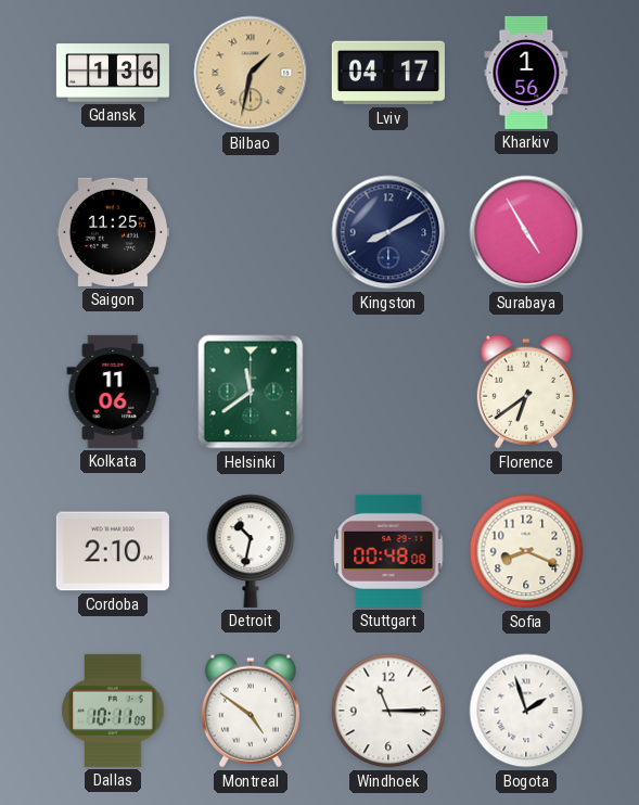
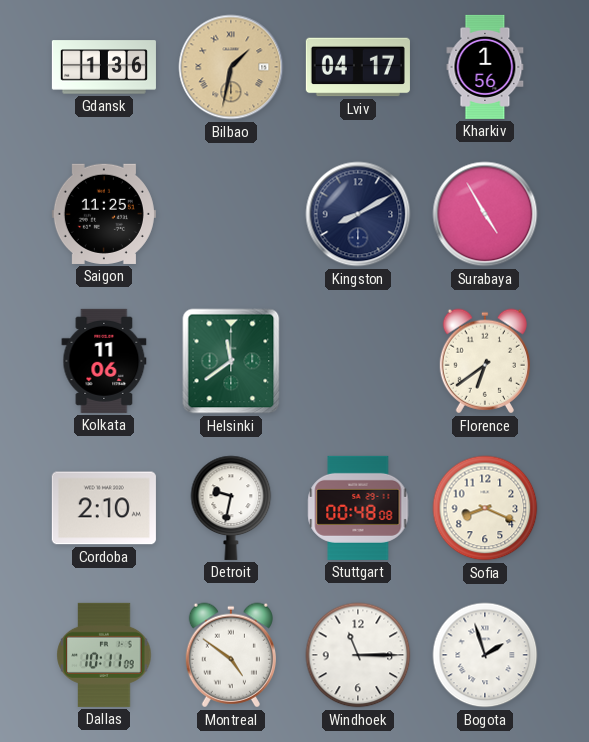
Detroit: 10:32 -> 9:32
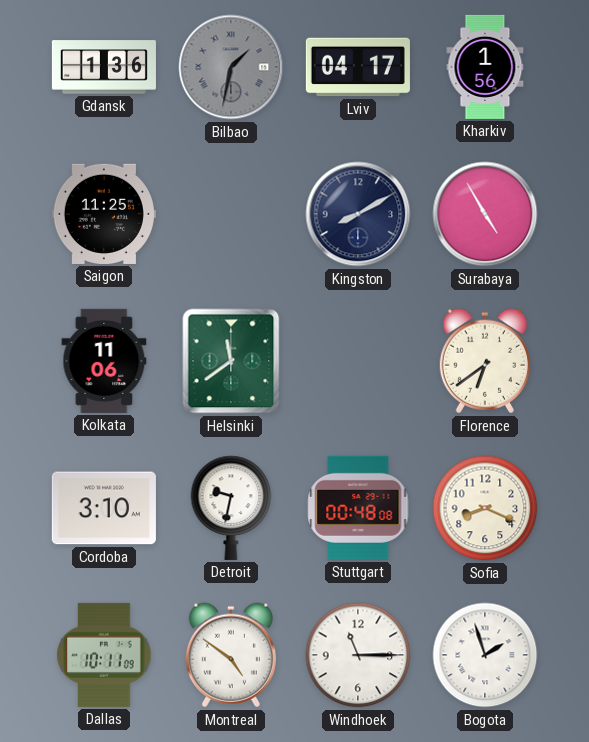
Bilbao dial: champagne -> grey
Cordoba: 2:10 -> 3:10
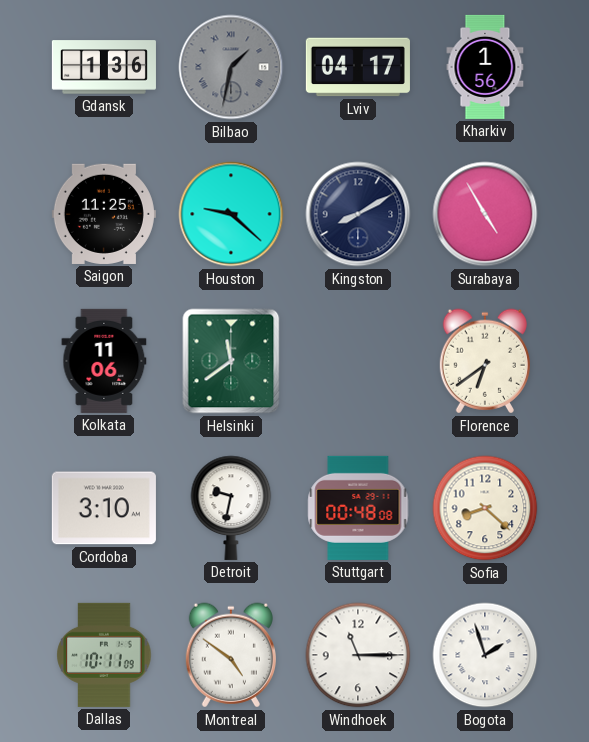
Houston: none -> 9:22
Sofia: 8:19 -> 8:22
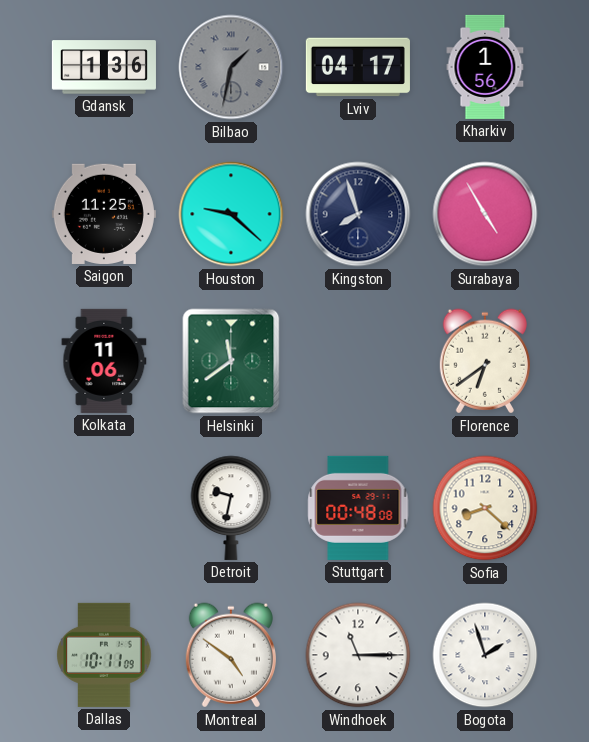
Kingston: 8:10 -> 7:57
Cordoba: 3:10 -> none
